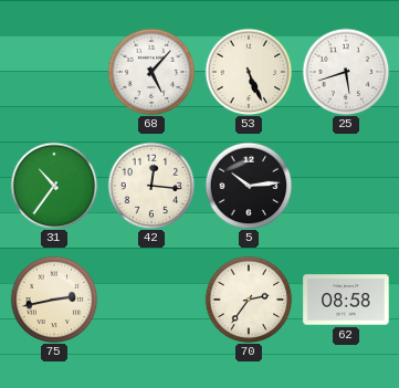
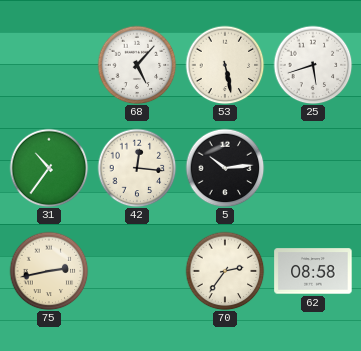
53: 5:26 -> 5:28
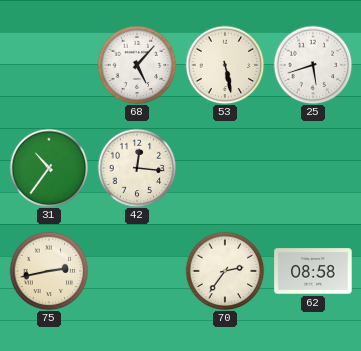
5: 10:14 -> none
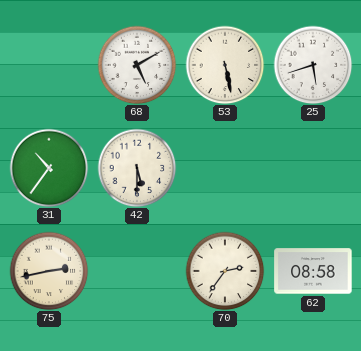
68: 5:07 -> 5:10
42: 12:16 -> 5:30
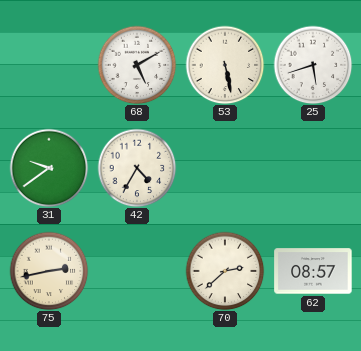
31: 10:36 -> 9:39
42: 5:30 -> 4:35
70: 2:36 -> 2:38
62: 08:58 -> 08:57
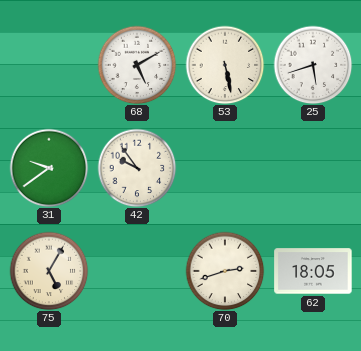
42: 4:35 -> 9:54
75: 2:43 -> 5:05
70: 2:38 -> 2:42
62: 08:57 -> 18:05
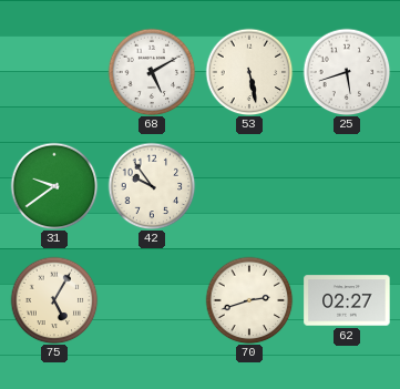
62: 18:05 -> 02:27
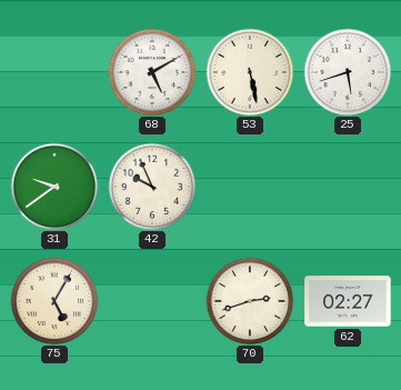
42: 9:54 -> 9:56
